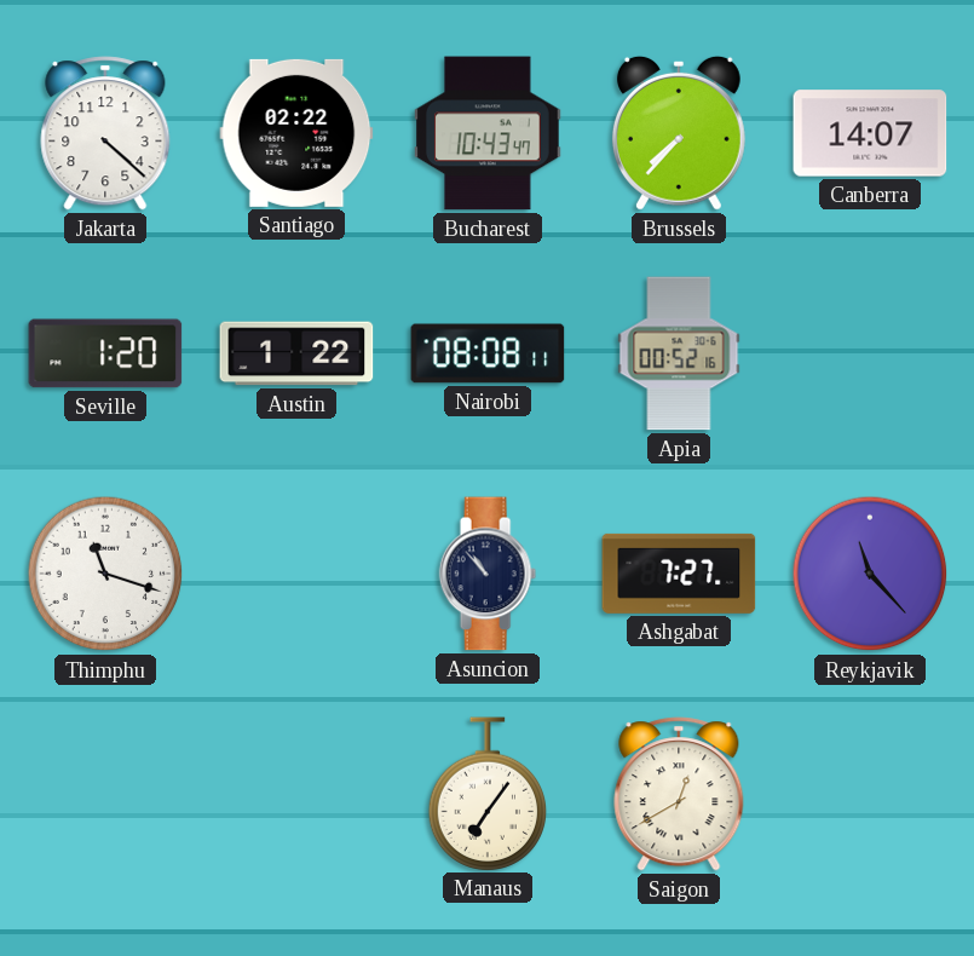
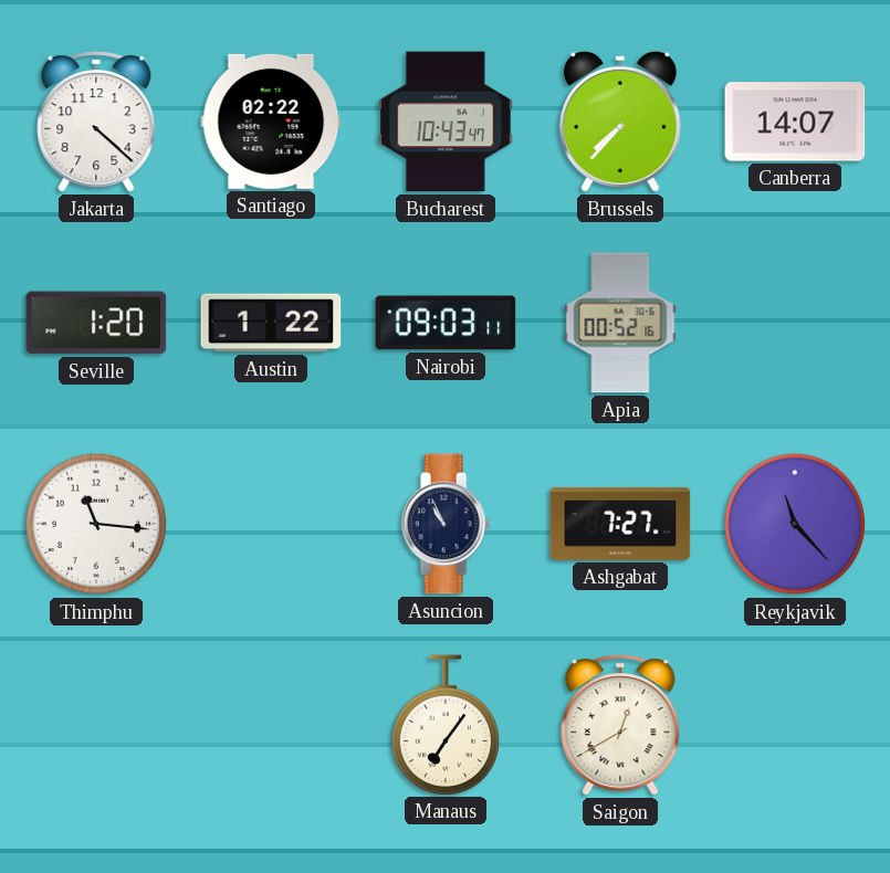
Nairobi: 08:08 -> 09:03
Thimphu: 11:18 -> 11:16
Asuncion: 10:53 -> 10:56
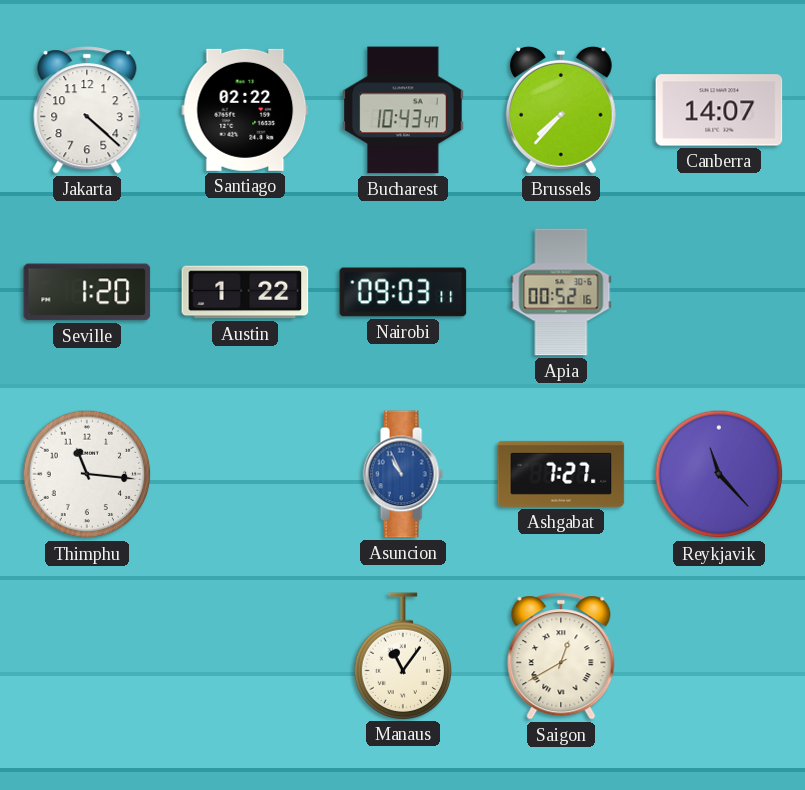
Asuncion dial: navy -> blue
Manaus: 7:06 -> 11:06
